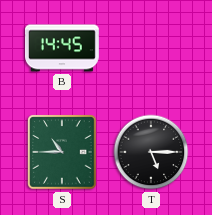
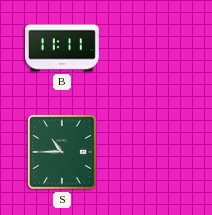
B: 14:45 -> 11:11
T: 5:15 -> none
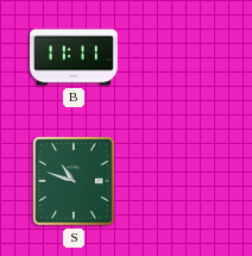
S: 10:45 -> 10:48
